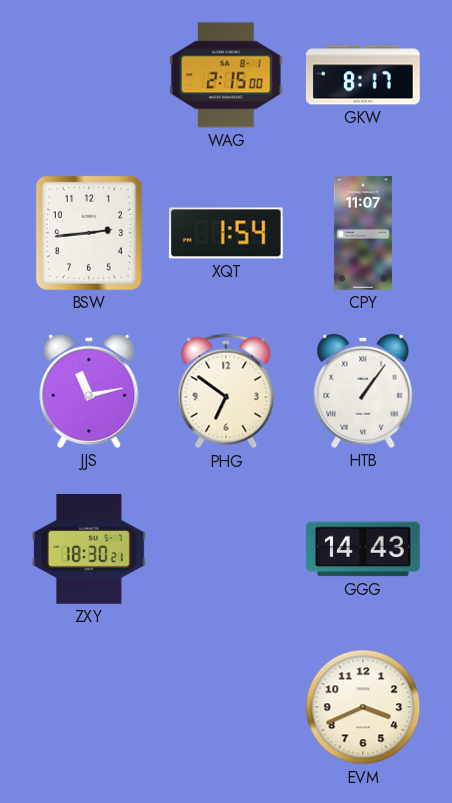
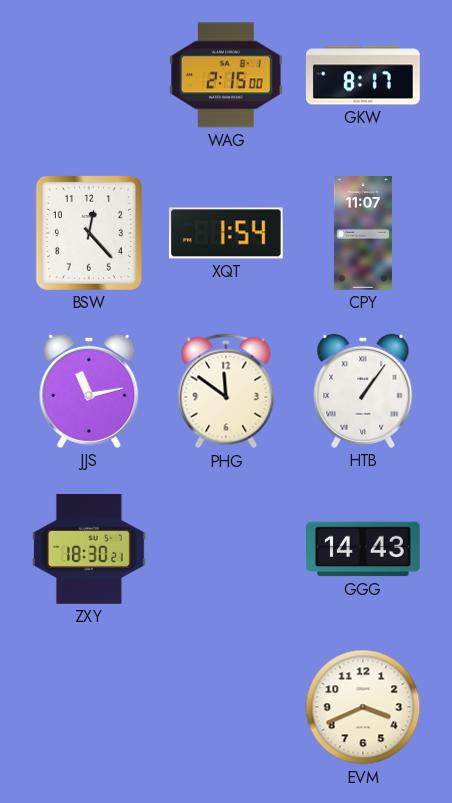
BSW: 2:44 -> 12:23
PHG: 6:51 -> 11:51
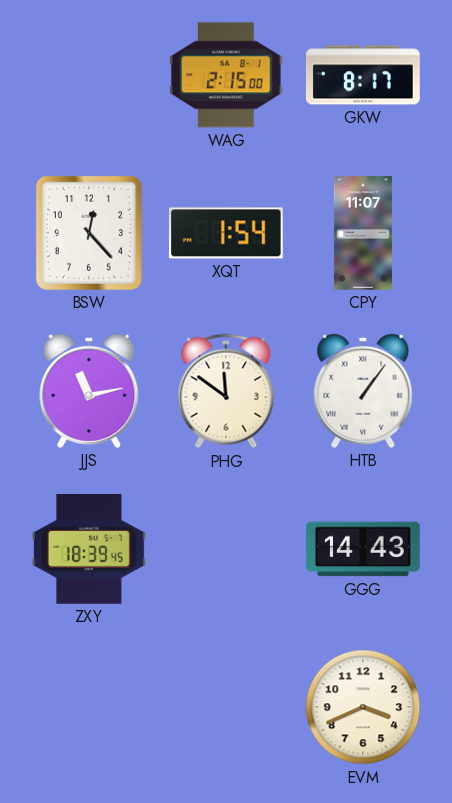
ZXY: 18:30 -> 18:39
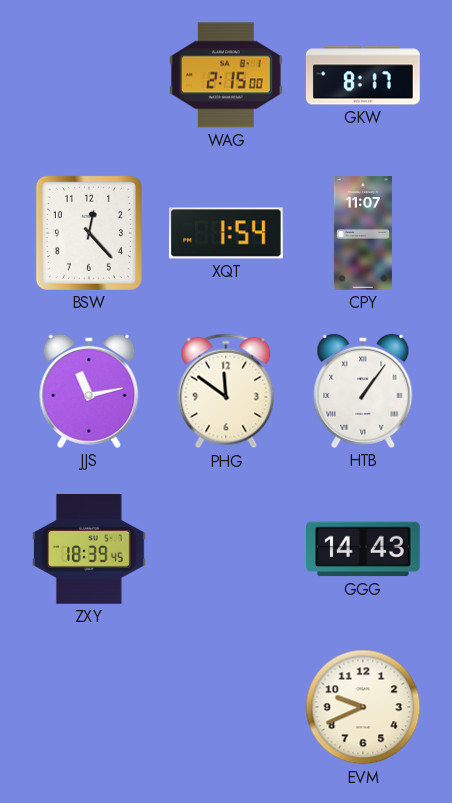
EVM: 3:41 -> 9:41
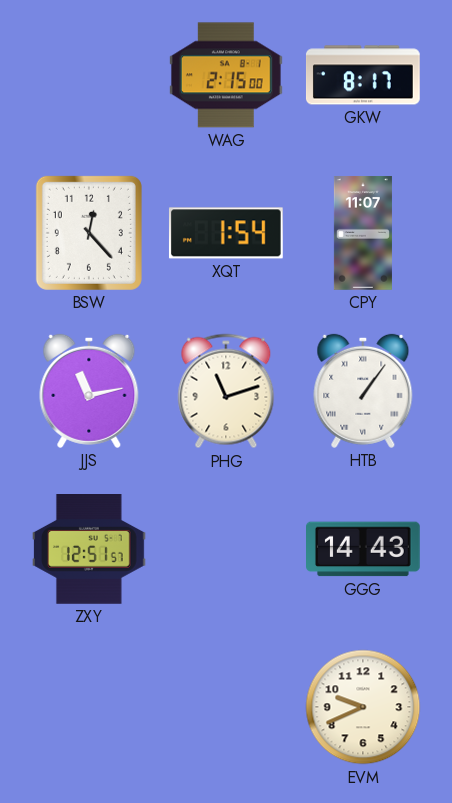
PHG: 11:51 -> 11:12
ZXY: 18:39 -> 12:51
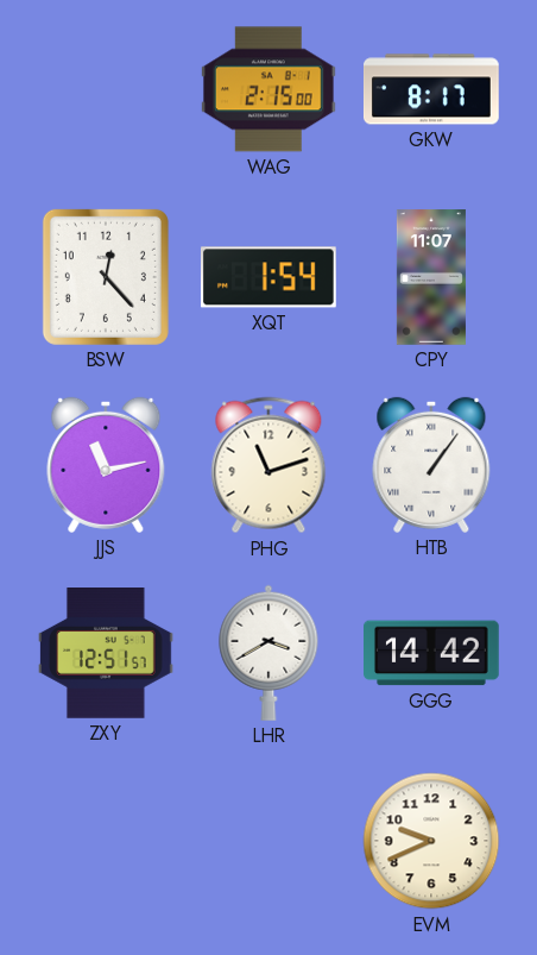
LHR: none -> 3:40
GGG: 14:43 -> 14:42
